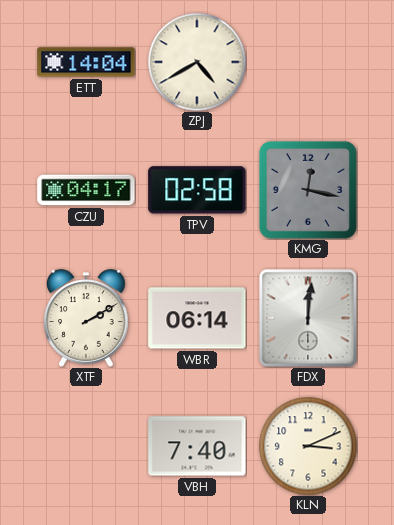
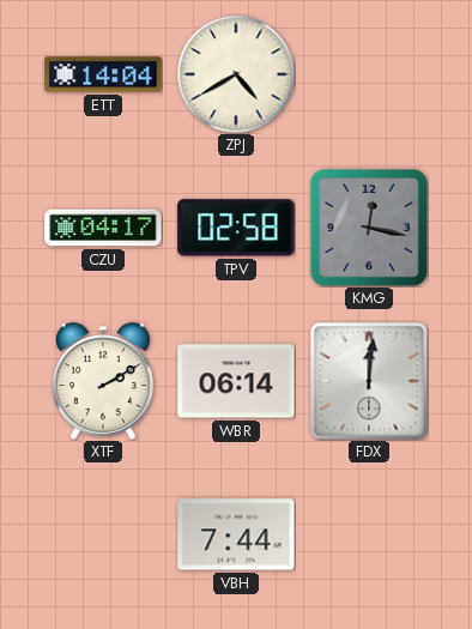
VBH: 7:40 -> 7:44
KLN: 3:11 -> none
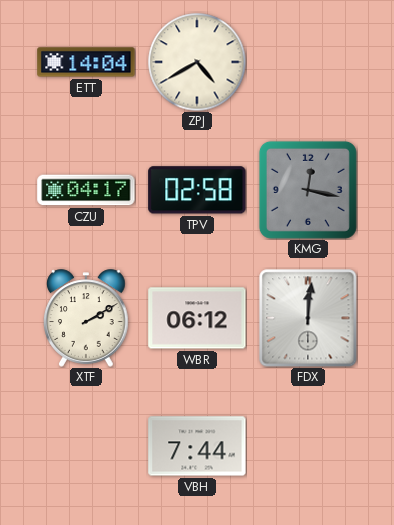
WBR: 06:14 -> 06:12
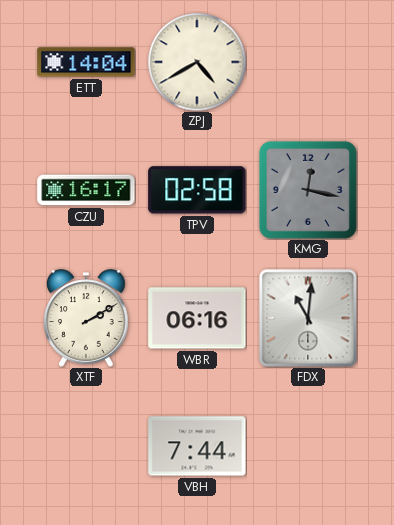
CZU: 04:17 -> 16:17
WBR: 06:12 -> 06:16
FDX: 12:01 -> 11:01
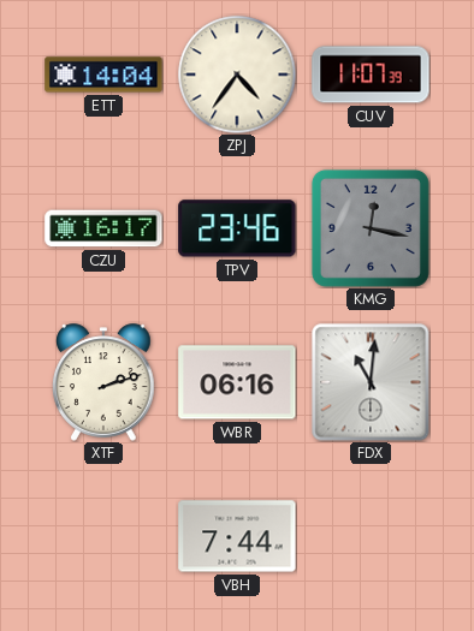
ZPJ: 4:40 -> 4:36
CUV: none -> 11:07
TPV: 02:58 -> 23:46
XTF: 2:10 -> 2:12
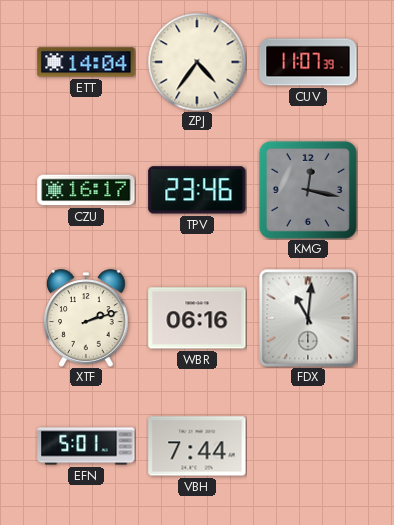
EFN: none -> 5:01
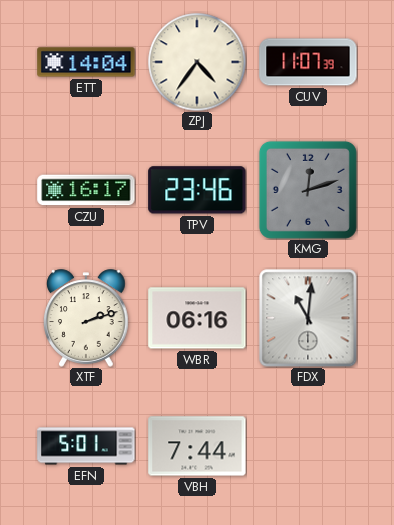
KMG: 12:17 -> 12:12
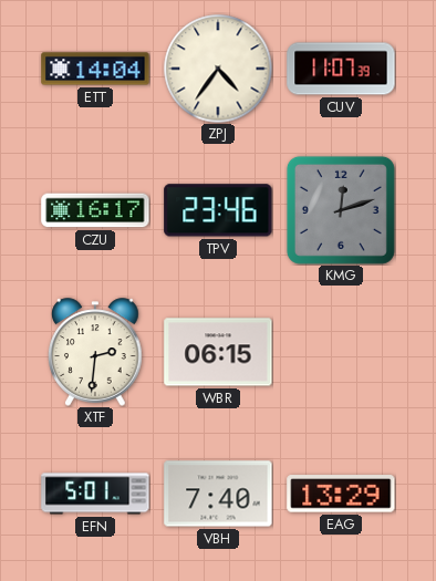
XTF: 2:12 -> 2:31
WBR: 06:16 -> 06:15
FDX: 11:01 -> none
VBH: 7:44 -> 7:40
EAG: none -> 13:29
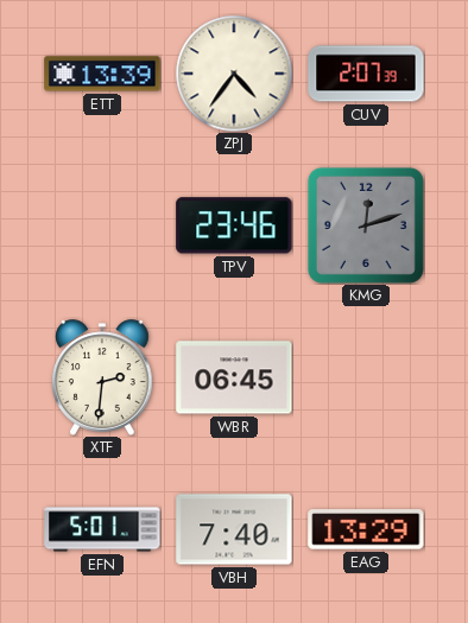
ETT: 14:04 -> 13:39
CUV: 11:07 -> 2:07
CZU: 16:17 -> none
WBR: 06:15 -> 06:45
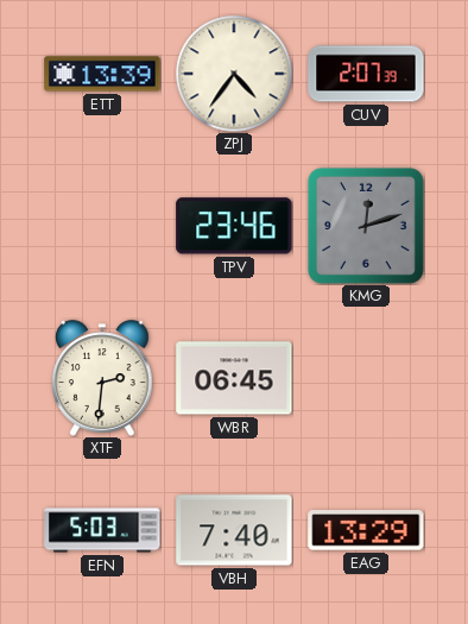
EFN: 5:01 -> 5:03
